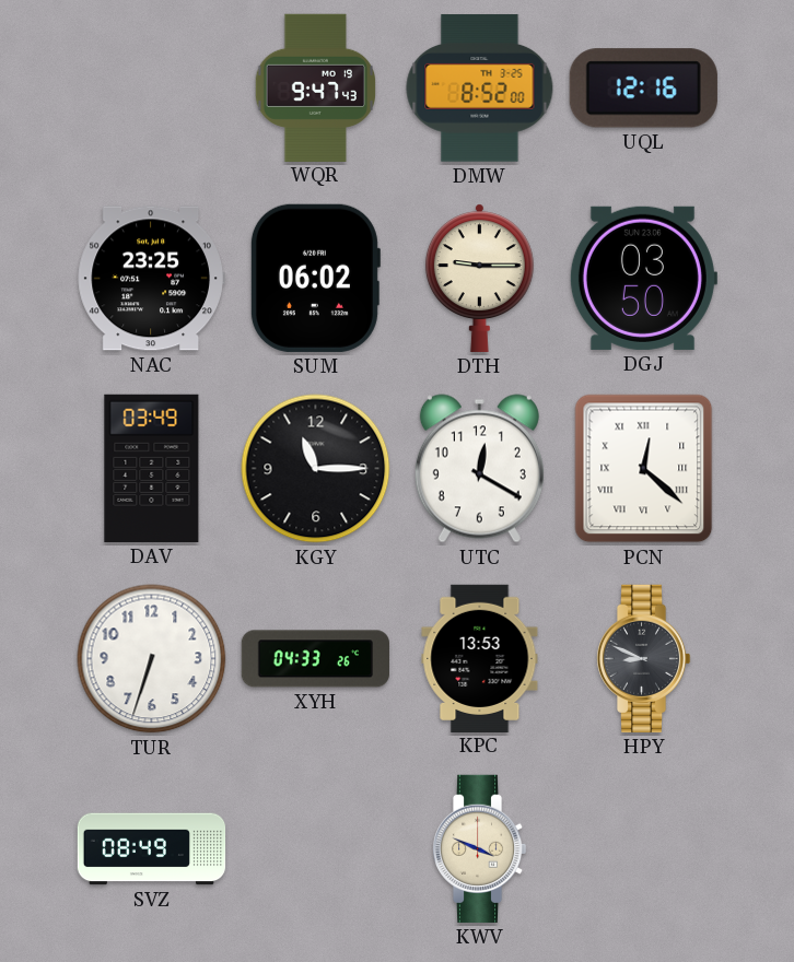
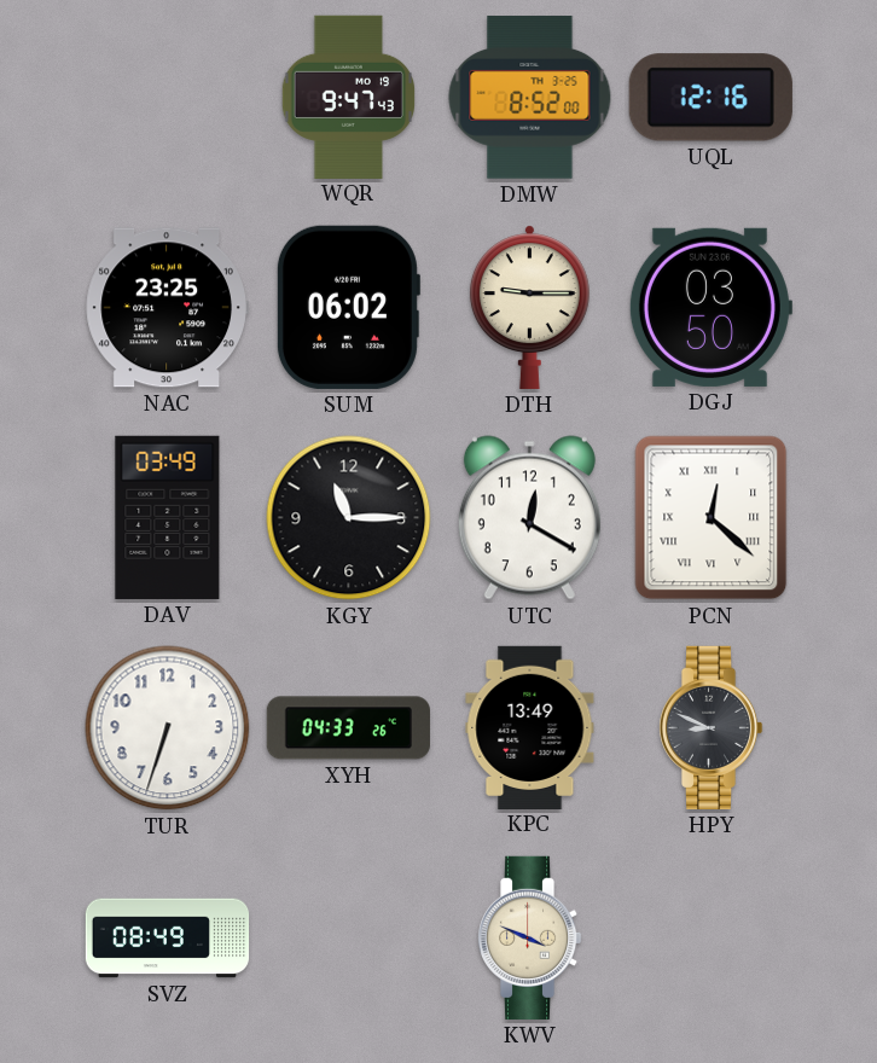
KPC: 13:53 -> 13:49
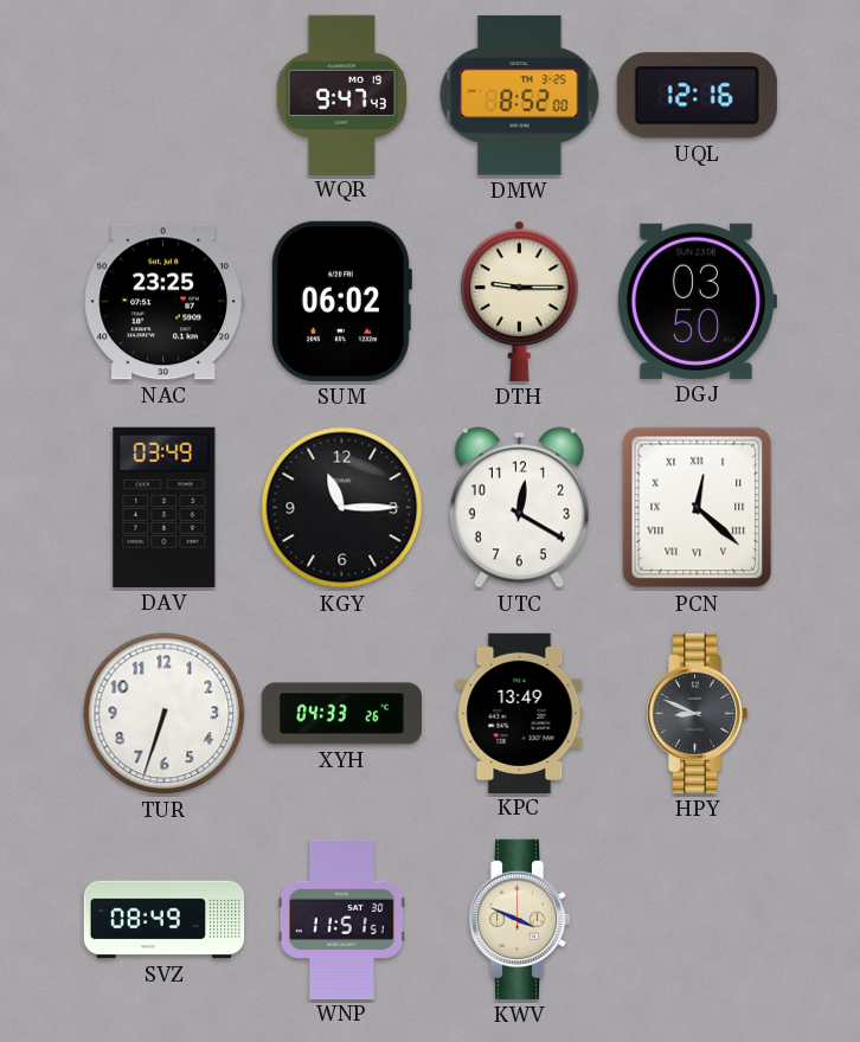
WNP: none -> 11:51
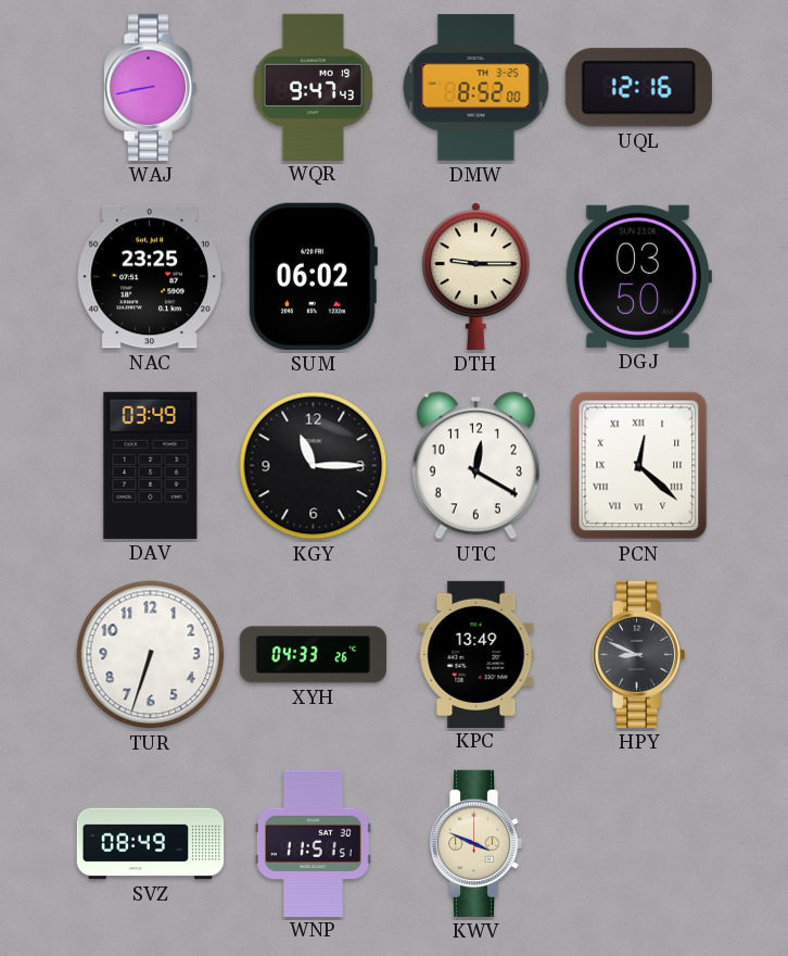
WAJ: none -> 8:43
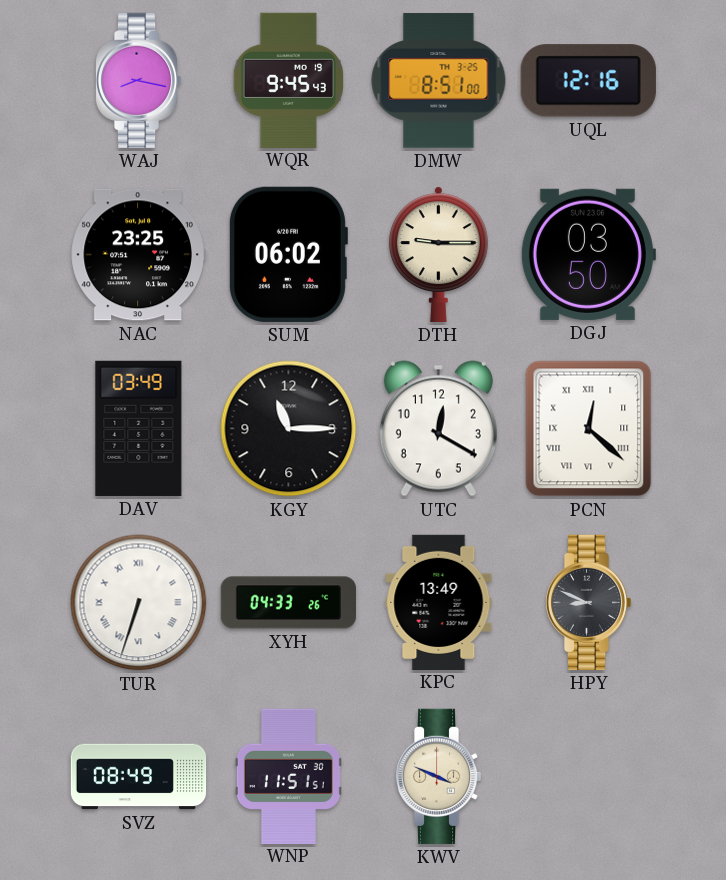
WAJ: 8:43 -> 8:17
WQR: 9:47 -> 9:45
DMW: 8:52 -> 8:51
TUR numerals: Arabic -> Roman
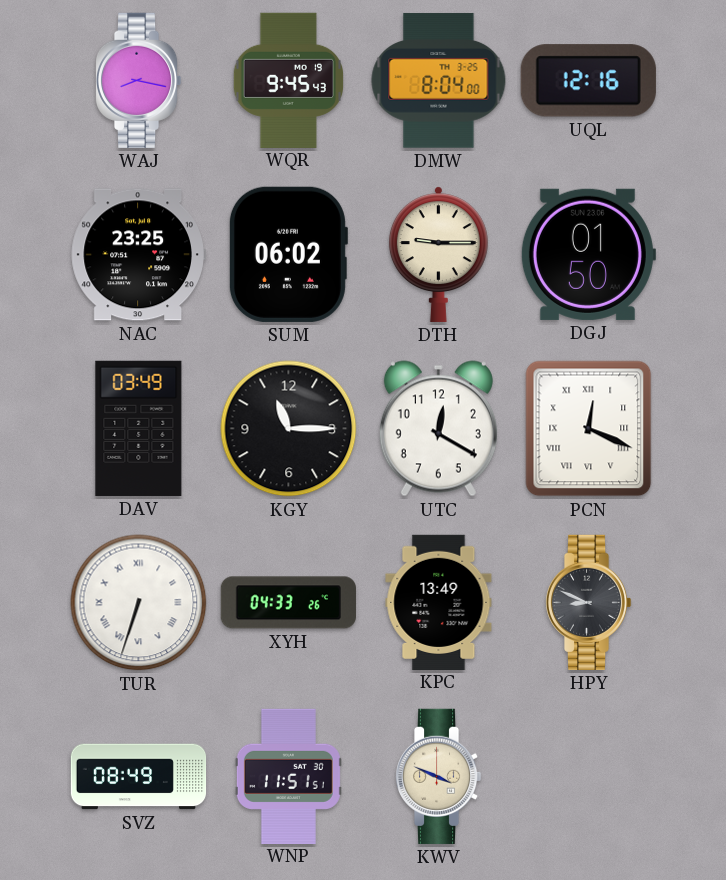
DMW: 8:51 -> 8:04
DGJ: 03:50 -> 01:50
PCN: 12:22 -> 12:19
